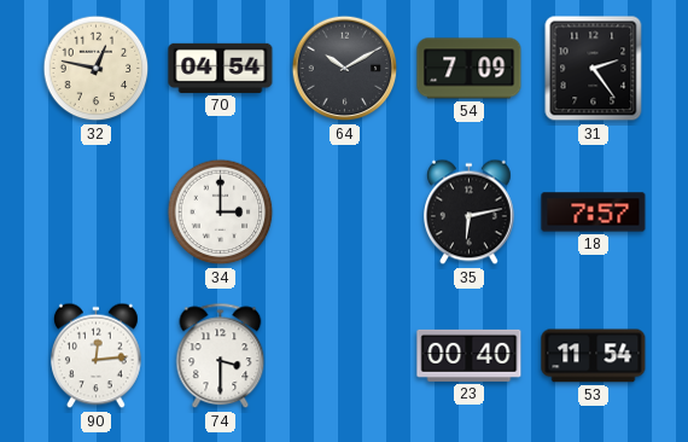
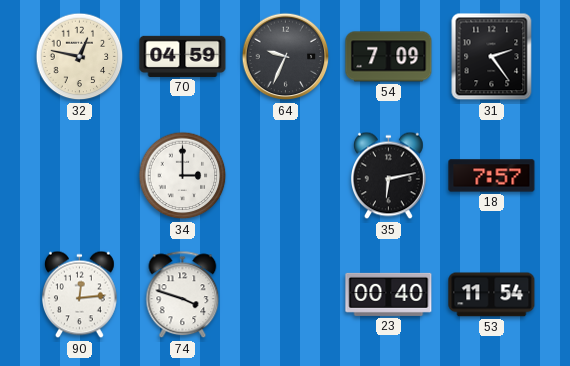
70: 04:54 -> 04:59
64: 10:10 -> 9:34
74: 3:30 -> 3:48
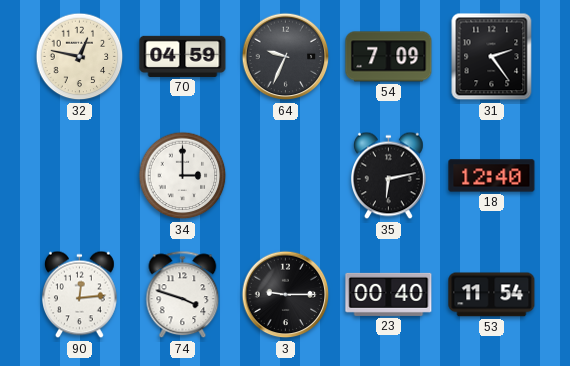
18: 7:57 -> 12:40
3: none -> 9:15
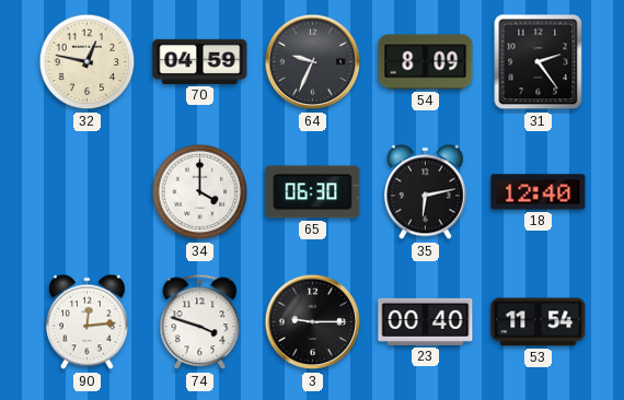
54: 7:09 -> 8:09
34: 3:00 -> 4:00
65: none -> 06:30
